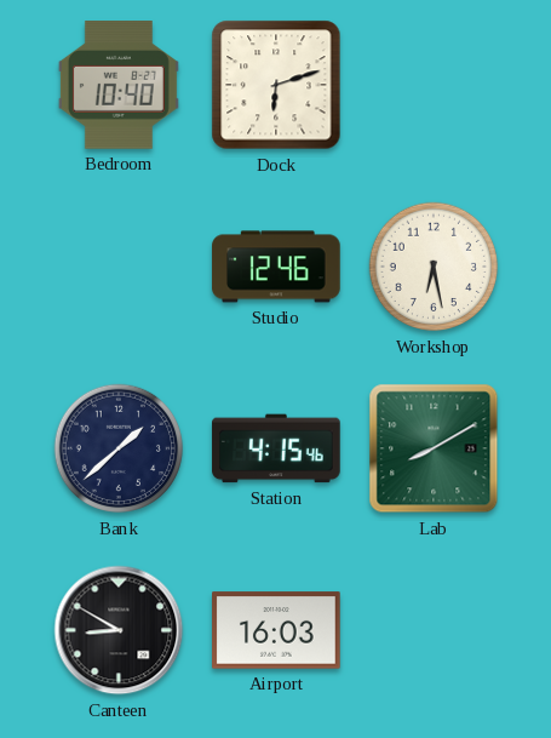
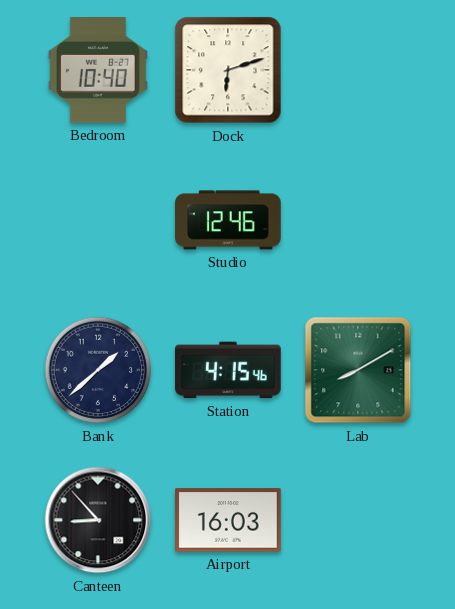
Workshop: 6:28 -> none
Canteen: 8:50 -> 8:53
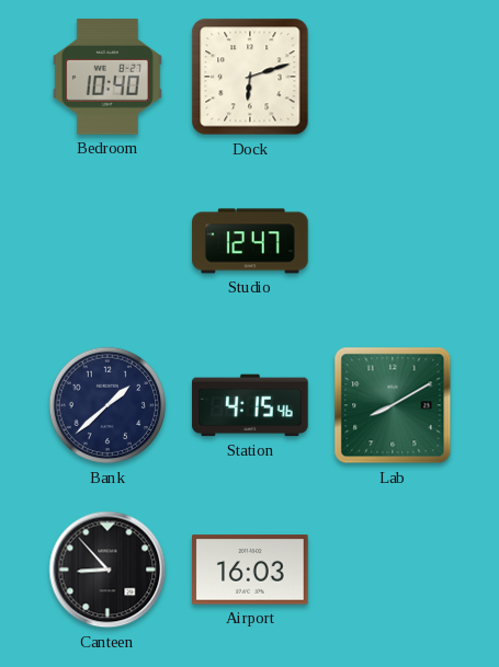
Studio: 12:46 -> 12:47
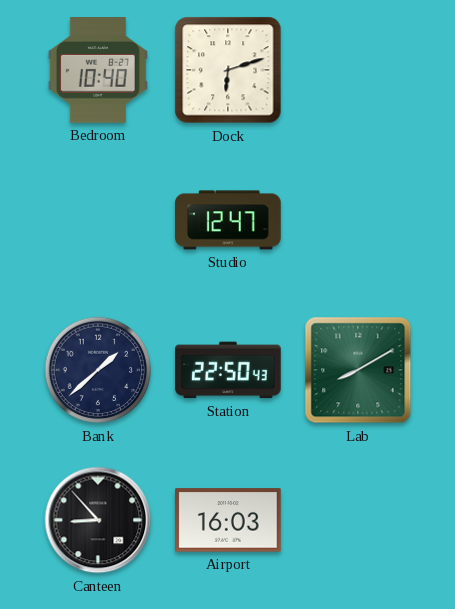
Station: 4:15 -> 22:50
